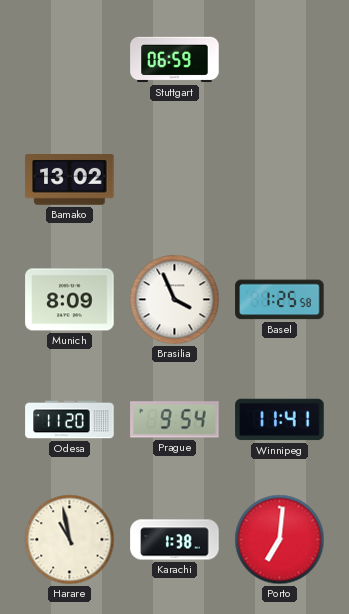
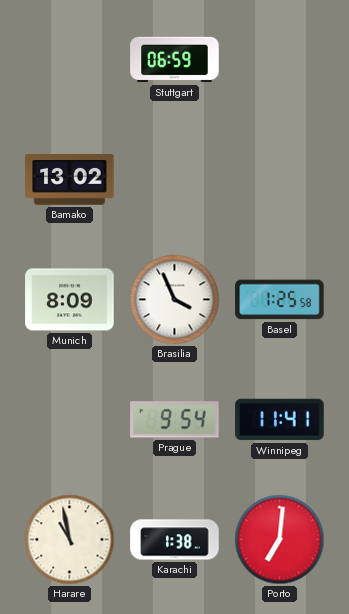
Odesa: 11:20 -> none
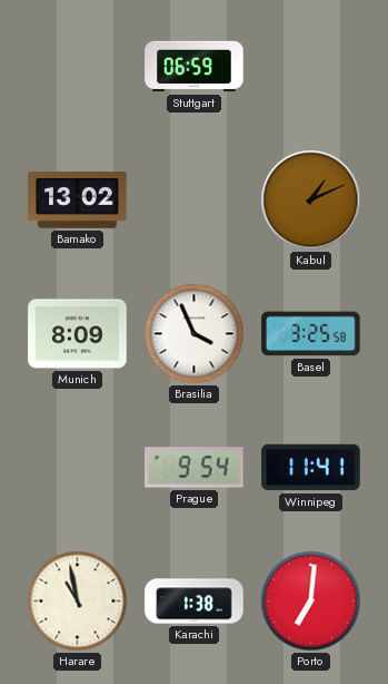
Kabul: none -> 1:11
Basel: 1:25 -> 3:25
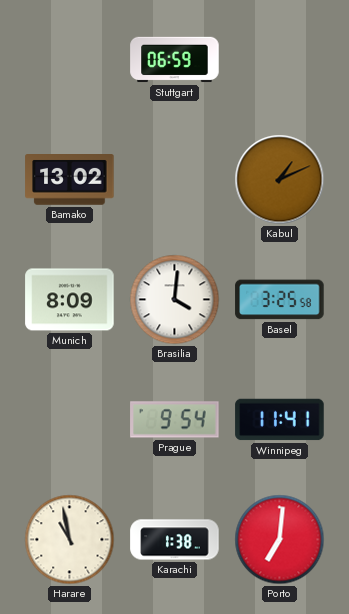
Brasilia: 3:56 -> 4:01
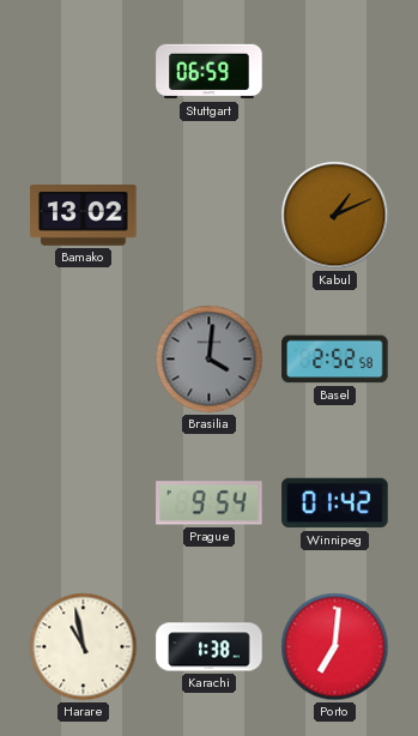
Munich: 8:09 -> none
Brasilia dial: white -> grey
Basel: 3:25 -> 2:52
Winnipeg: 11:41 -> 01:42
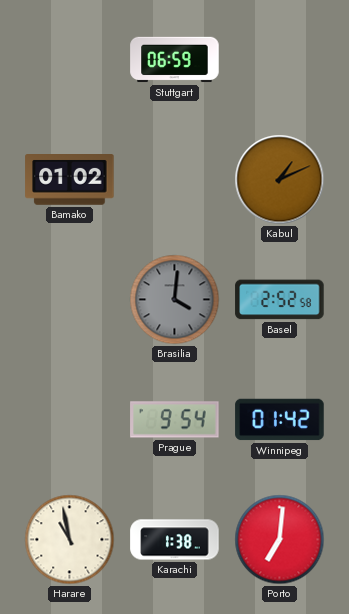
Bamako: 13:02 -> 01:02
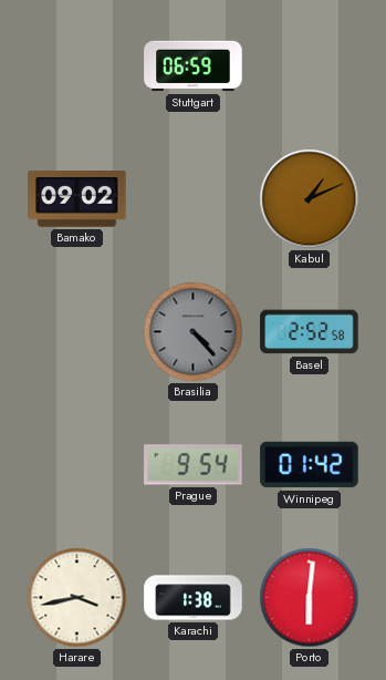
Bamako: 01:02 -> 09:02
Brasilia: 4:01 -> 4:23
Harare: 10:58 -> 3:43
Porto: 7:01 -> 6:01
